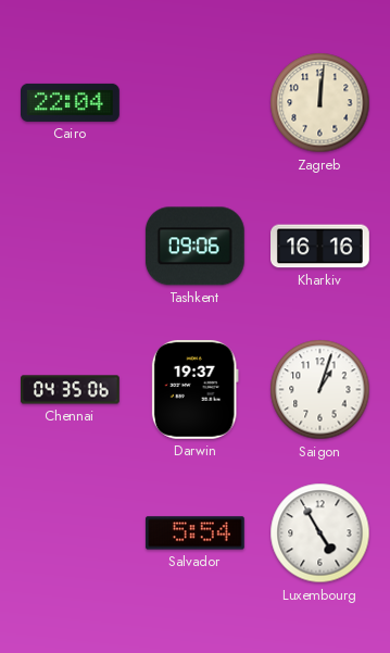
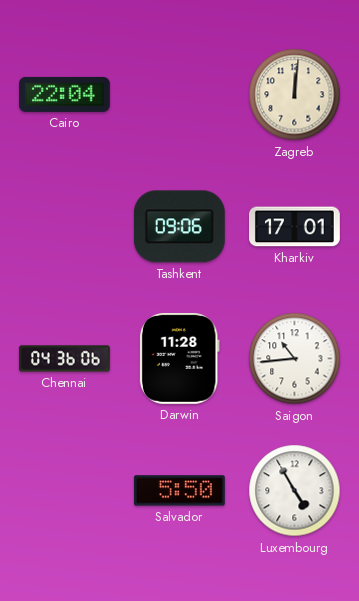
Kharkiv: 16:16 -> 17:01
Chennai: 04:35 -> 04:36
Darwin: 19:37 -> 11:28
Saigon: 1:03 -> 10:44
Salvador: 5:54 -> 5:50
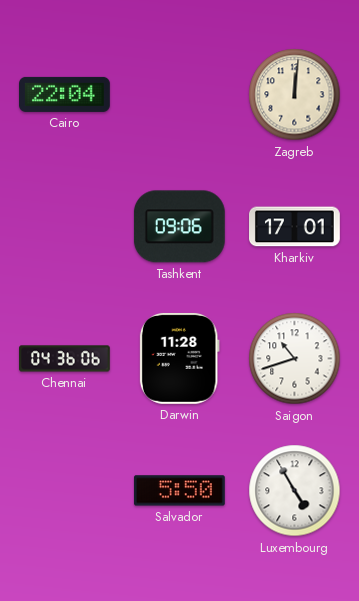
Saigon: 10:44 -> 10:42
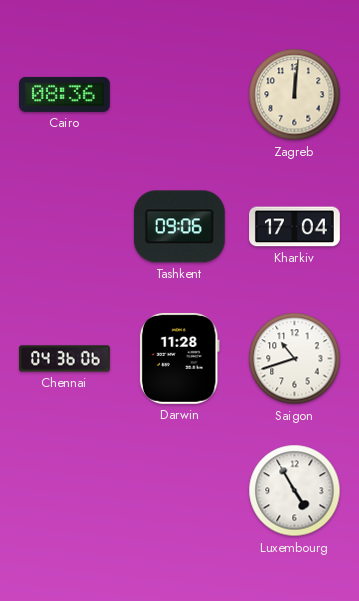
Cairo: 22:04 -> 08:36
Kharkiv: 17:01 -> 17:04
Salvador: 5:50 -> none
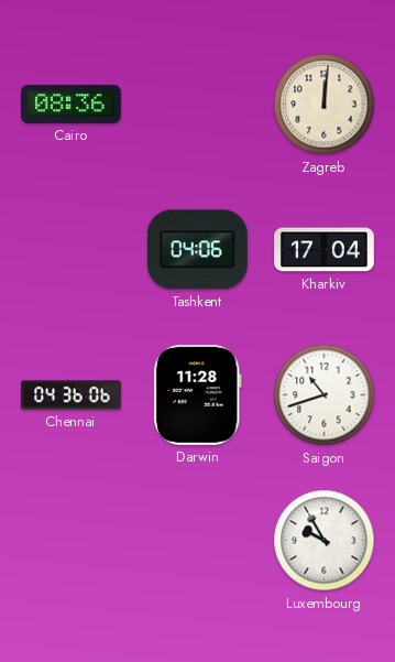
Tashkent: 09:06 -> 04:06
Luxembourg: 4:55 -> 9:55
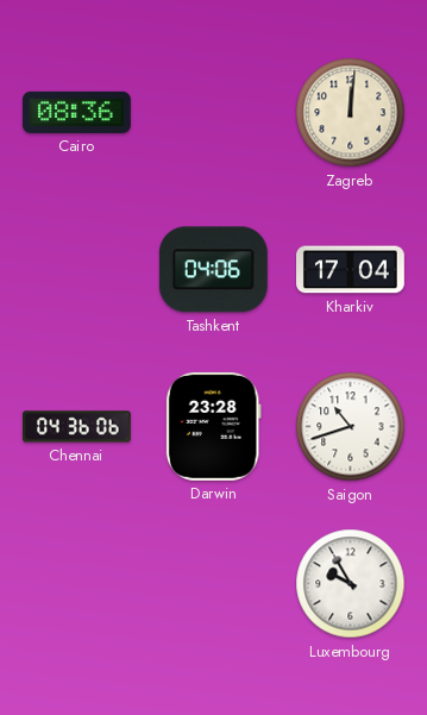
Darwin: 11:28 -> 23:28
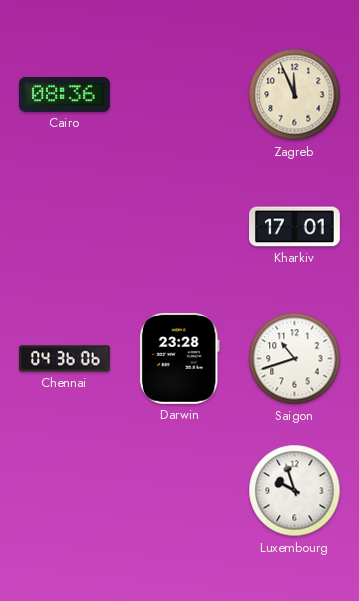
Zagreb: 12:01 -> 11:56
Tashkent: 04:06 -> none
Kharkiv: 17:04 -> 17:01
Luxembourg: 9:55 -> 9:57
